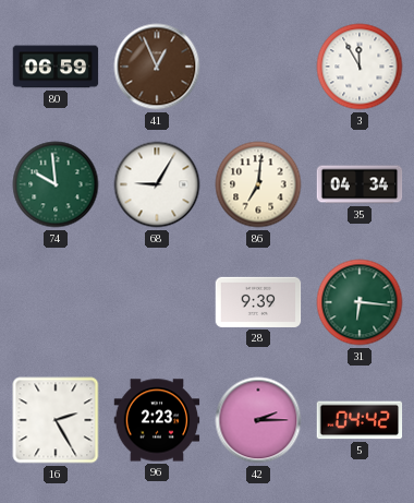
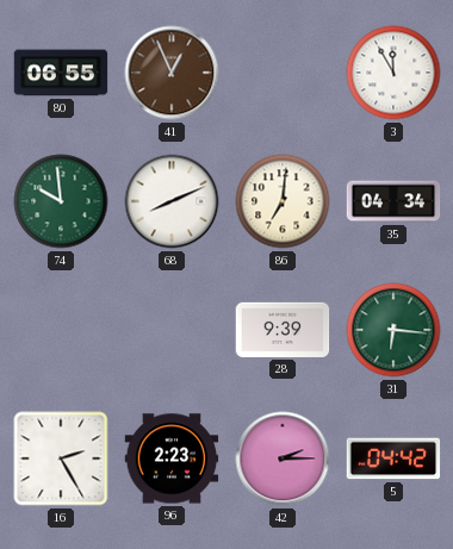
80: 06:59 -> 06:55
68: 9:05 -> 8:11
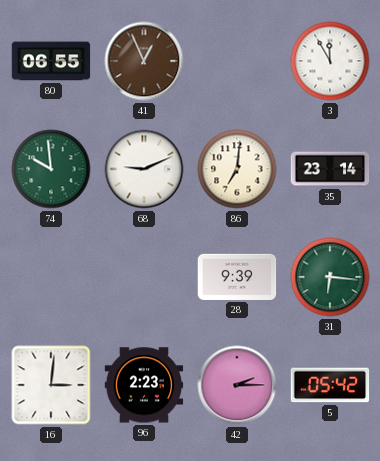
68: 8:11 -> 9:11
35: 04:34 -> 23:14
16: 2:25 -> 3:01
5: 04:42 -> 05:42
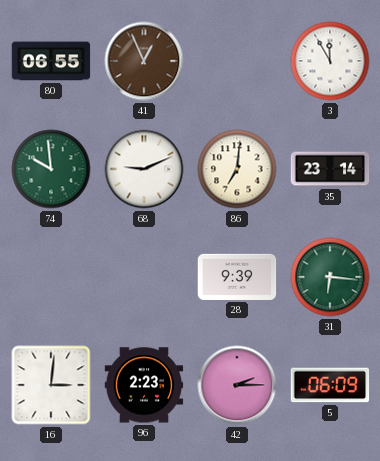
5: 05:42 -> 06:09
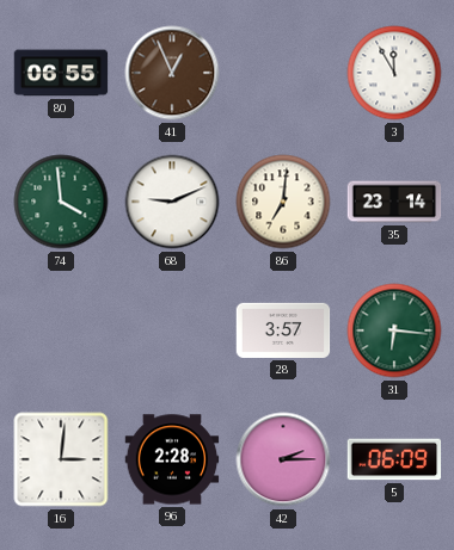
74: 9:59 -> 3:59
28: 9:39 -> 3:57
96: 2:23 -> 2:28
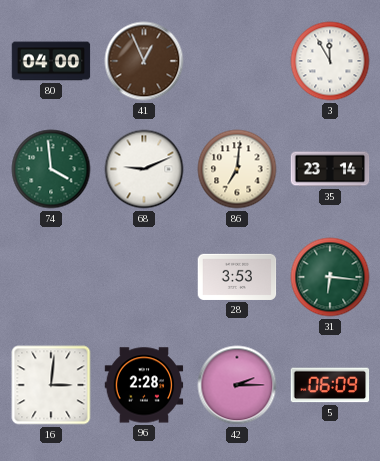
80: 06:55 -> 04:00
28: 3:57 -> 3:53
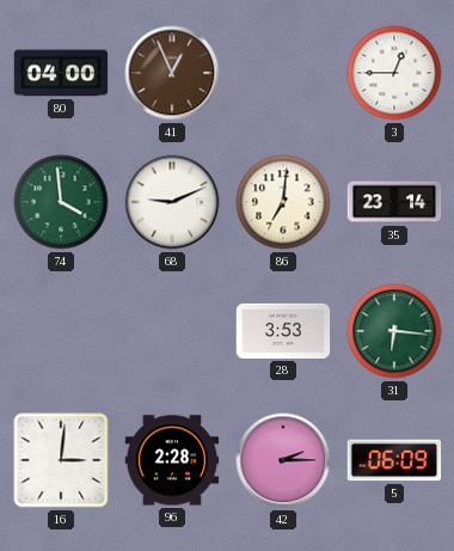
3: 11:55 -> 12:45
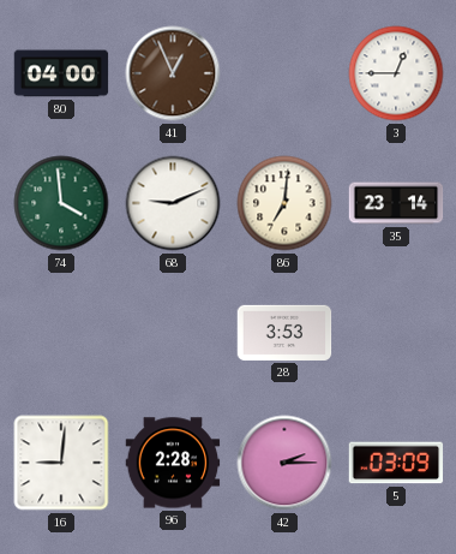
31: 6:16 -> none
16: 3:01 -> 9:01
5: 06:09 -> 03:09
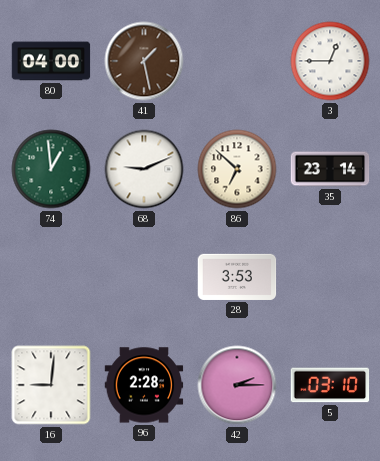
41: 12:56 -> 1:28
74: 3:59 -> 12:59
86: 7:01 -> 6:52
5: 03:09 -> 03:10
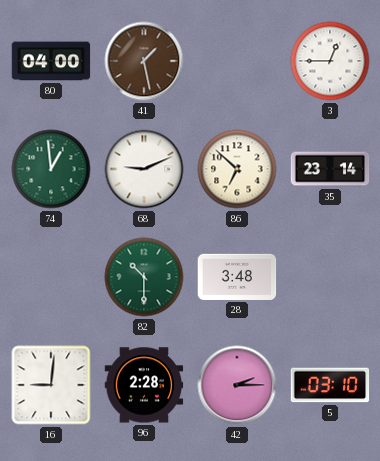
82: none -> 10:30
28: 3:53 -> 3:48
